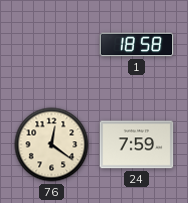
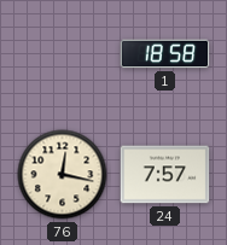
76: 12:21 -> 12:17
24: 7:59 -> 7:57
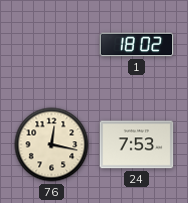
1: 18:58 -> 18:02
24: 7:57 -> 7:53
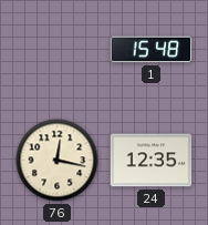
1: 18:02 -> 15:48
24: 7:53 -> 12:35
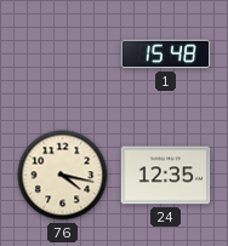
76: 12:17 -> 4:17
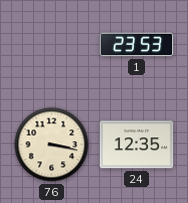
1: 15:48 -> 23:53
76: 4:17 -> 3:17
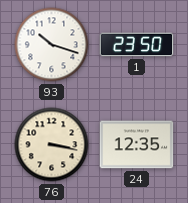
93: none -> 10:18
1: 23:53 -> 23:50
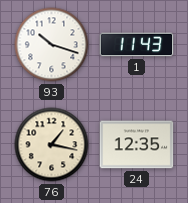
1: 23:50 -> 11:43
76: 3:17 -> 1:17
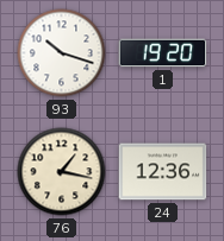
1: 11:43 -> 19:20
24: 12:35 -> 12:36
